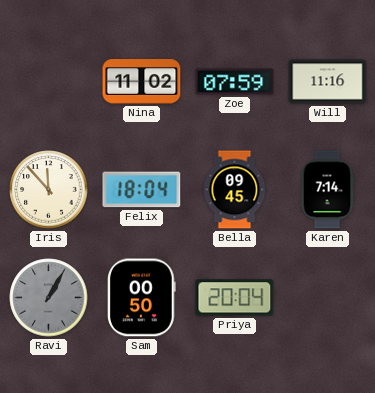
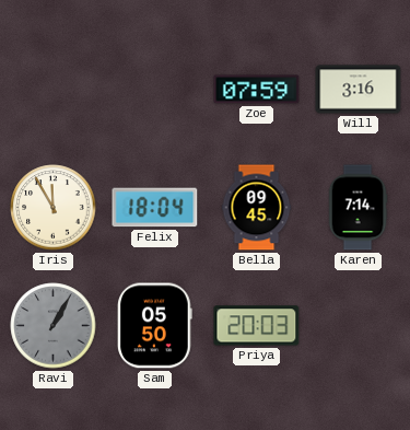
Nina: 11:02 -> none
Will: 11:16 -> 3:16
Iris: 11:53 -> 11:55
Sam: 00:50 -> 05:50
Priya: 20:04 -> 20:03
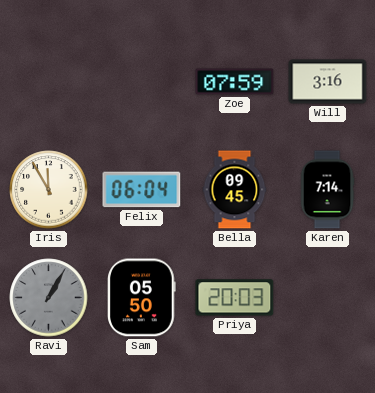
Felix: 18:04 -> 06:04
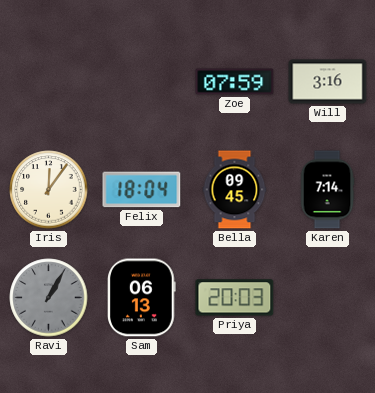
Iris: 11:55 -> 12:06
Felix: 06:04 -> 18:04
Sam: 05:50 -> 06:13
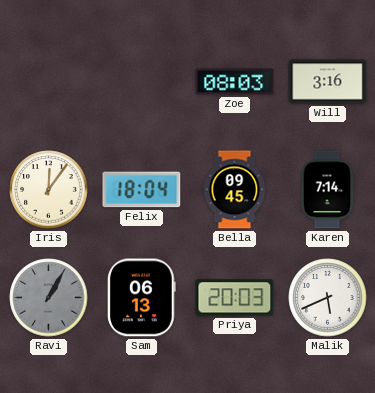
Zoe: 07:59 -> 08:03
Malik: none -> 5:41
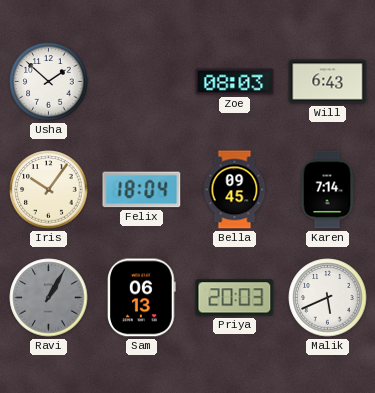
Usha: none -> 1:52
Will: 3:16 -> 6:43
Iris: 12:06 -> 10:06
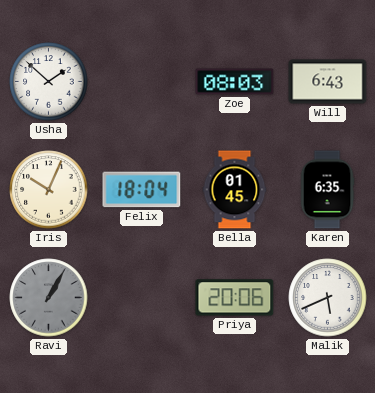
Iris: 10:06 -> 10:04
Bella: 09:45 -> 01:45
Karen: 7:14 -> 6:35
Sam: 06:13 -> none
Priya: 20:03 -> 20:06
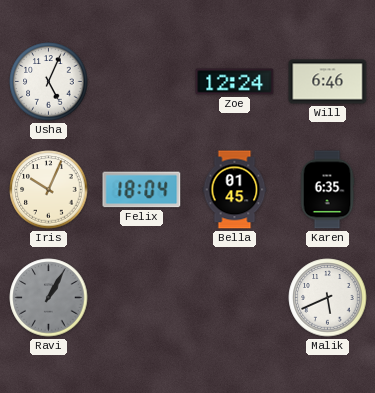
Usha: 1:52 -> 5:04
Zoe: 08:03 -> 12:24
Will: 6:43 -> 6:46
Priya: 20:06 -> none
